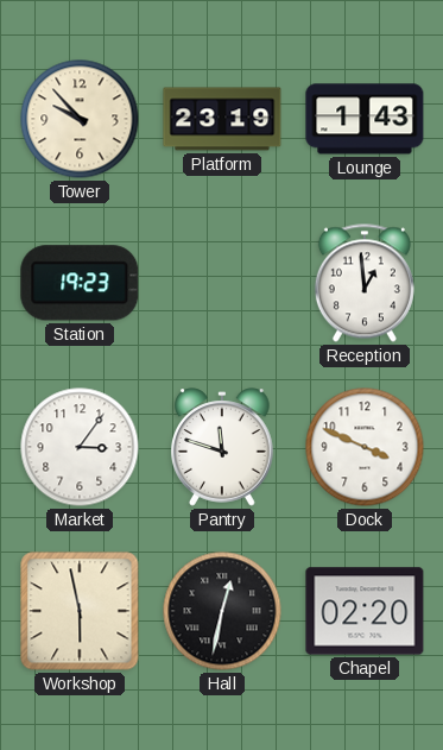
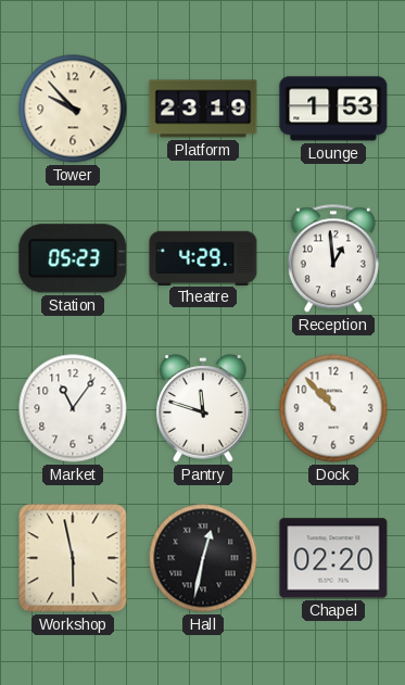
Lounge: 1:43 -> 1:53
Station: 19:23 -> 05:23
Theatre: none -> 4:29
Market: 3:06 -> 11:06
Dock: 3:49 -> 10:53
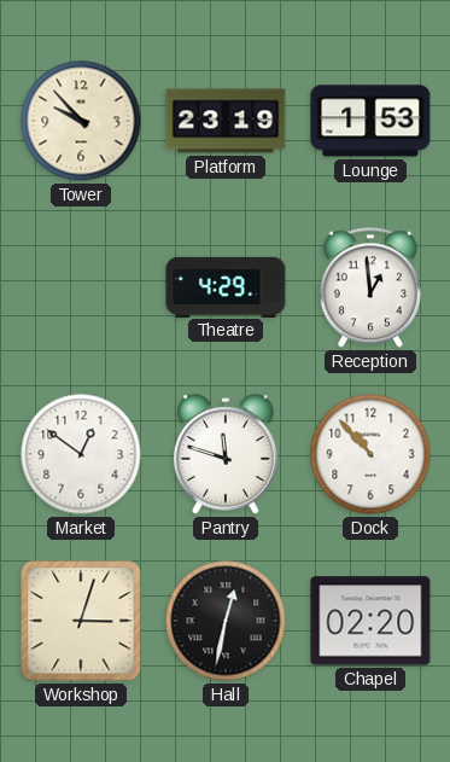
Station: 05:23 -> none
Market: 11:06 -> 12:51
Workshop: 5:58 -> 3:03
